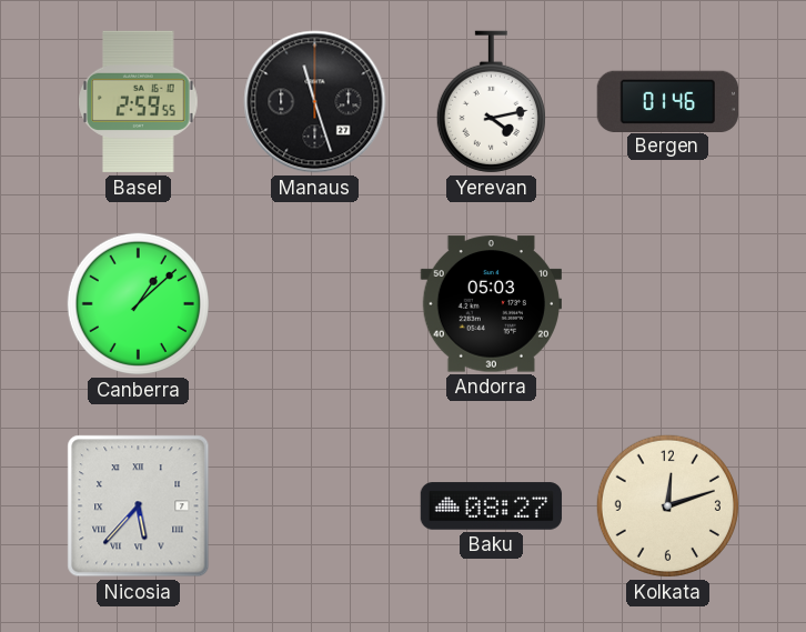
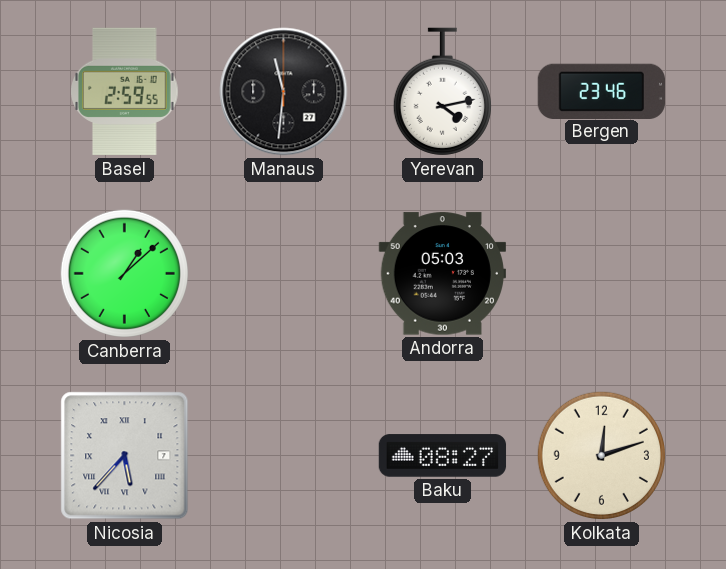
Manaus: 11:27 -> 11:31
Bergen: 01:46 -> 23:46
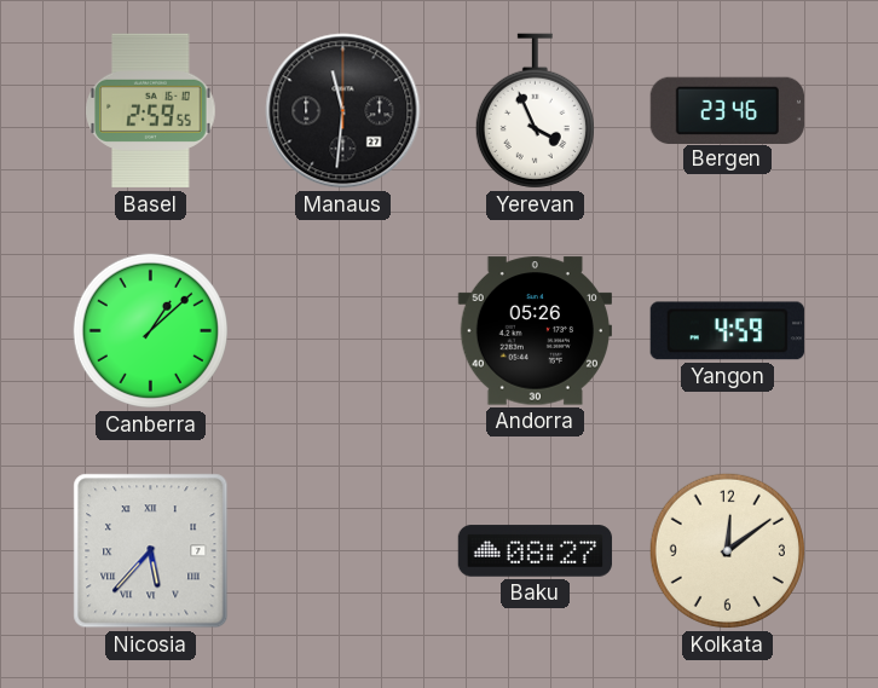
Yerevan: 4:13 -> 3:56
Andorra: 05:03 -> 05:26
Yangon: none -> 4:59
Kolkata: 12:12 -> 12:09
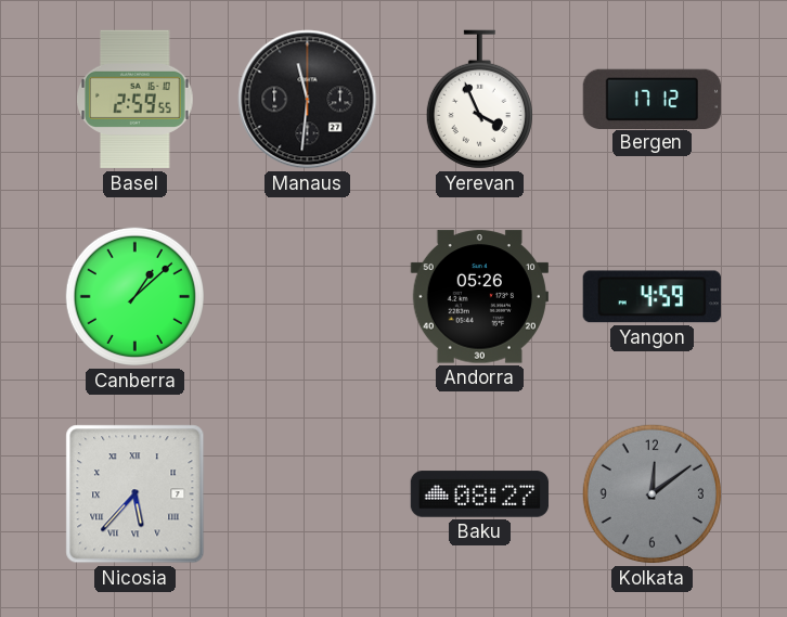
Bergen: 23:46 -> 17:12
Kolkata dial: cream -> grey
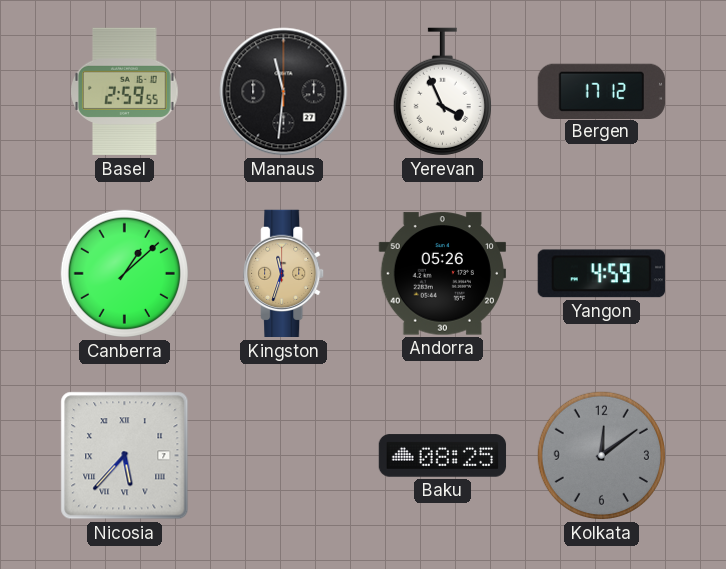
Kingston: none -> 11:33
Baku: 08:27 -> 08:25
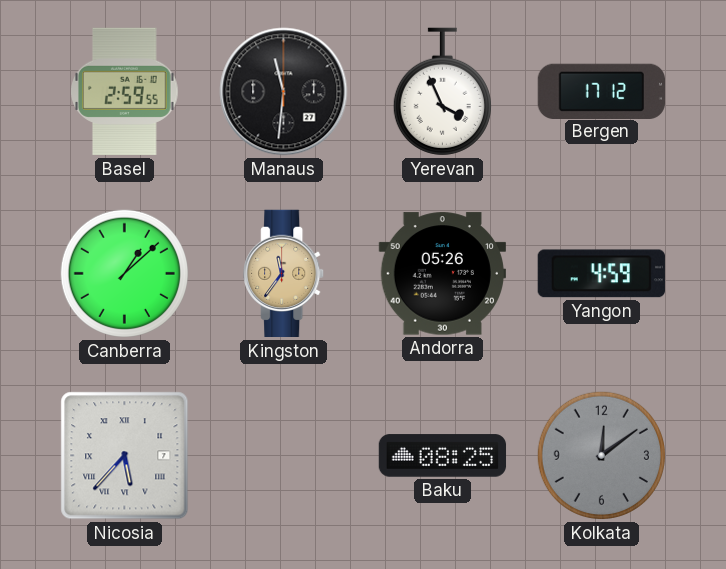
Kingston: 11:33 -> 11:36
